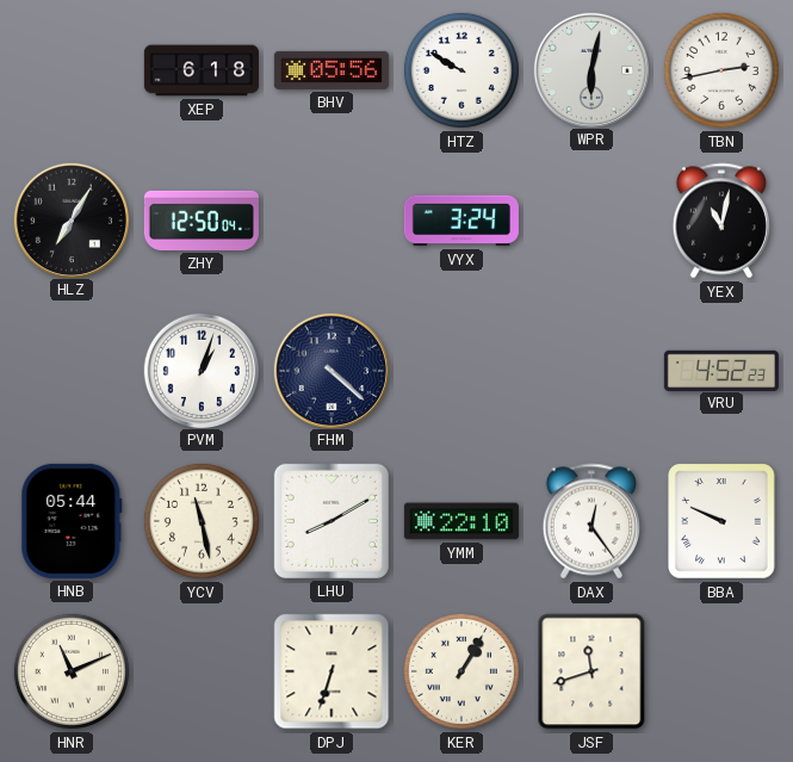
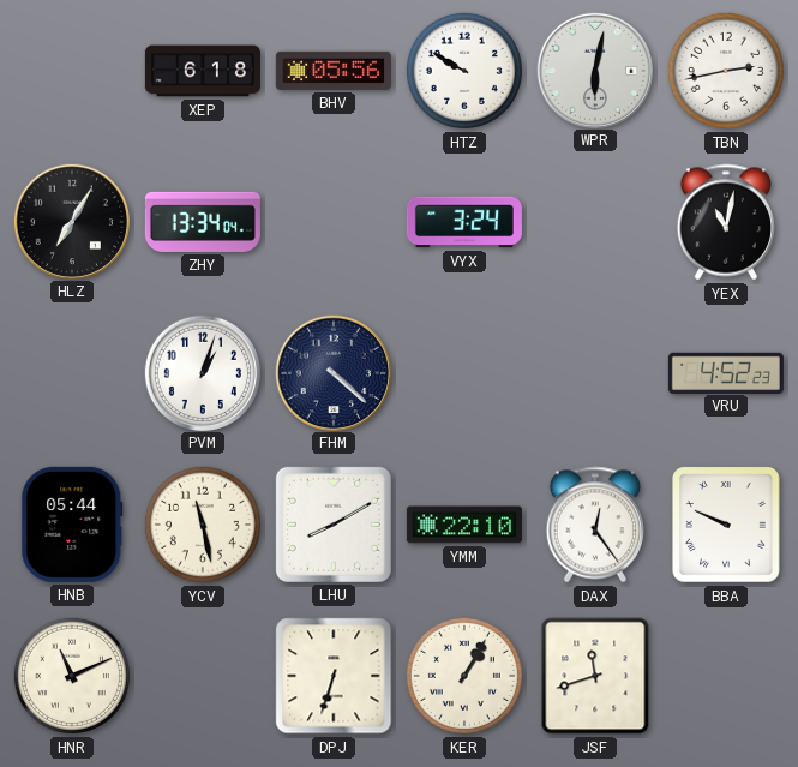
ZHY: 12:50 -> 13:34
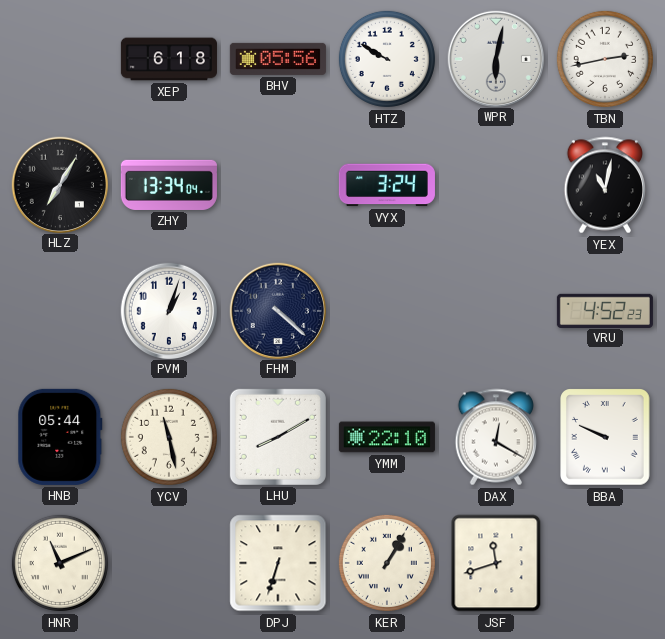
DAX: 12:24 -> 12:20
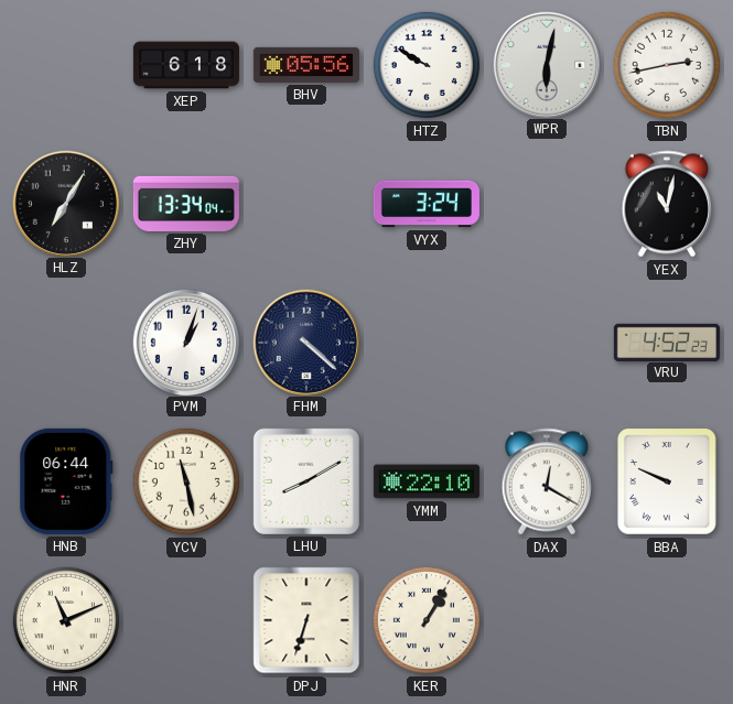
HNB: 05:44 -> 06:44
JSF: 11:42 -> none
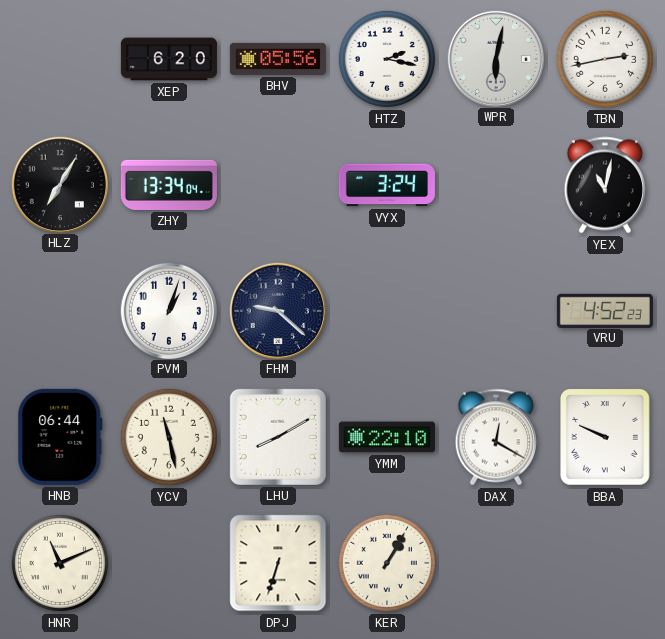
XEP: 6:18 -> 6:20
HTZ: 9:50 -> 2:17
FHM: 4:22 -> 9:22
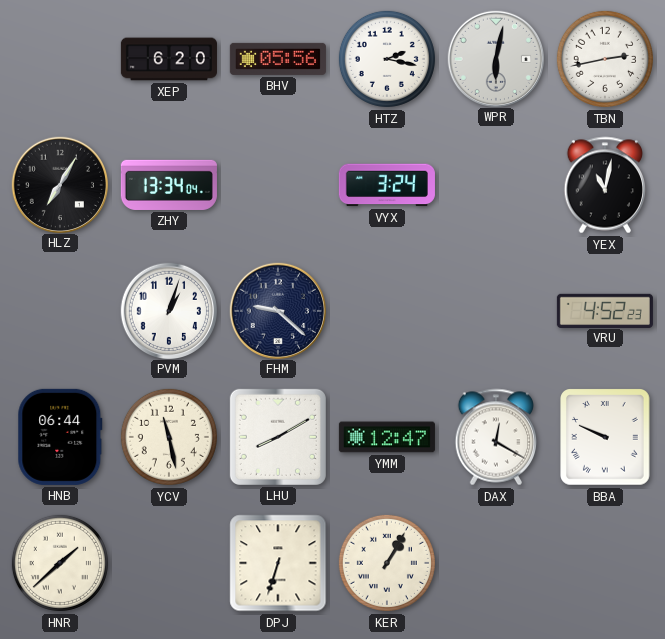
YMM: 22:10 -> 12:47
HNR: 11:11 -> 1:38
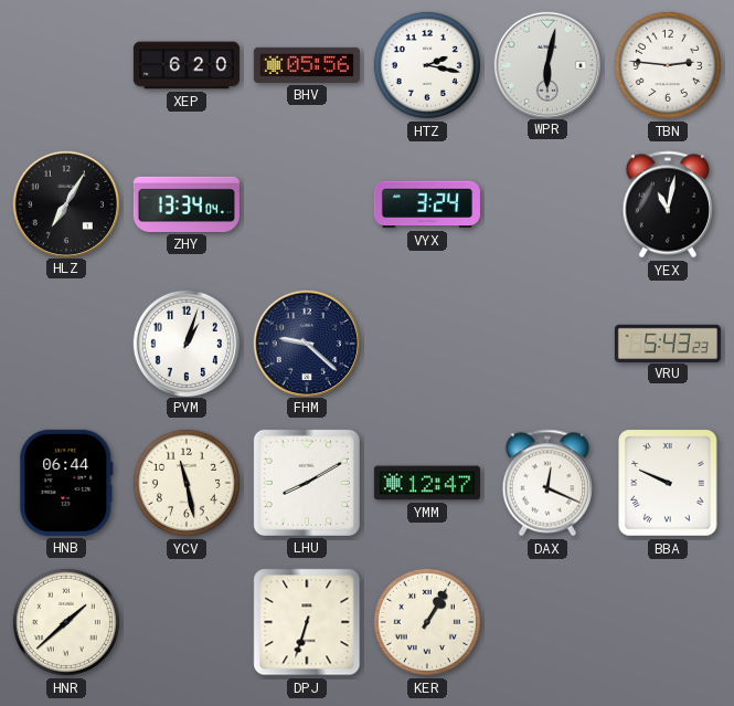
TBN: 2:43 -> 2:46
VRU: 4:52 -> 5:43
DAX: 12:20 -> 12:19
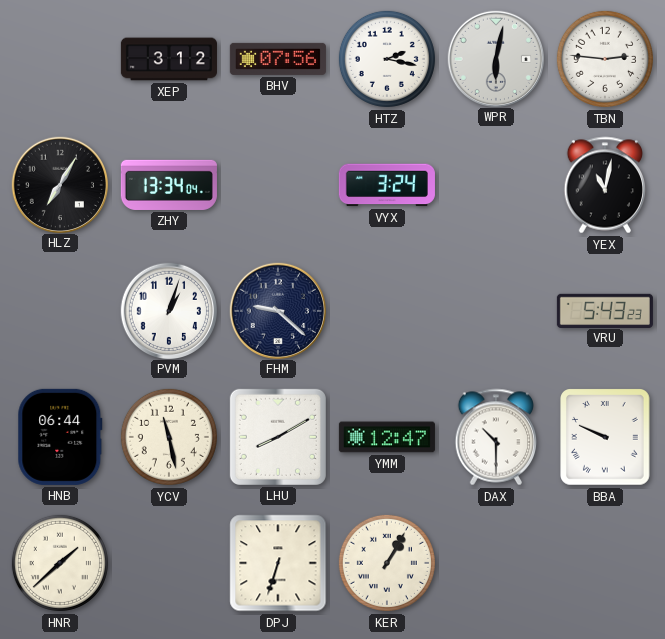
XEP: 6:20 -> 3:12
BHV: 05:56 -> 07:56
DAX: 12:19 -> 10:30
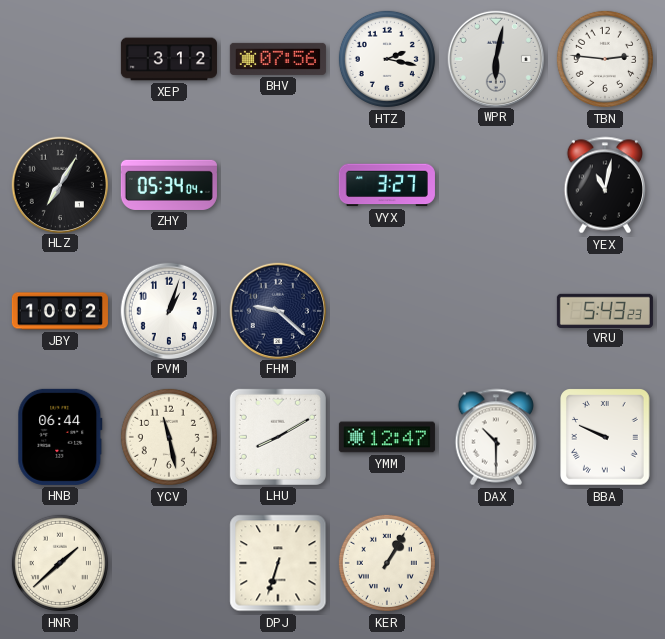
ZHY: 13:34 -> 05:34
VYX: 3:24 -> 3:27
JBY: none -> 10:02
